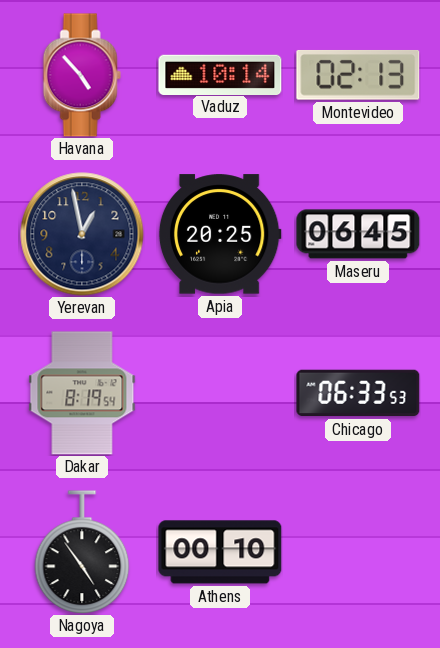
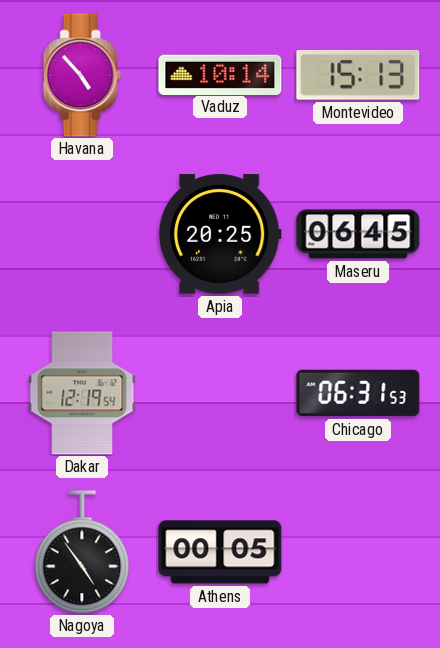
Montevideo: 02:13 -> 15:13
Yerevan: 12:58 -> none
Dakar: 8:19 -> 12:19
Chicago: 06:33 -> 06:31
Athens: 00:10 -> 00:05
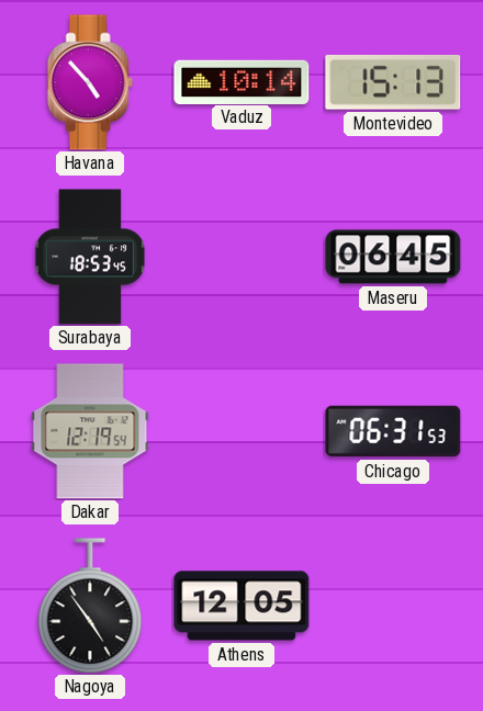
Surabaya: none -> 18:53
Apia: 20:25 -> none
Athens: 00:05 -> 12:05
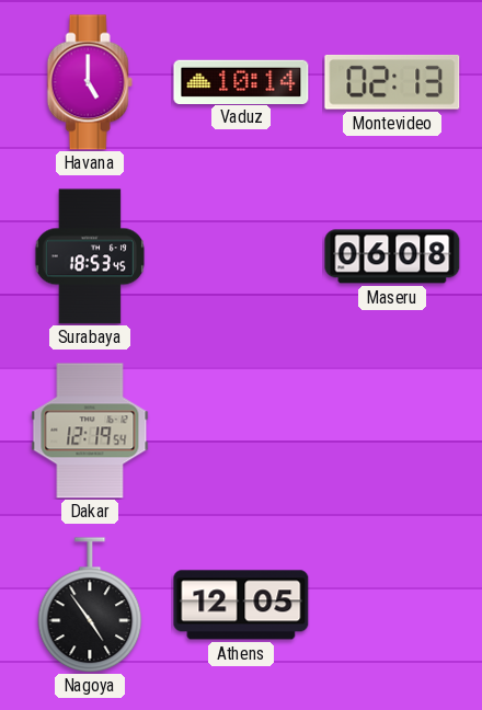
Havana: 4:53 -> 5:00
Montevideo: 15:13 -> 02:13
Maseru: 06:45 -> 06:08
Chicago: 06:31 -> none
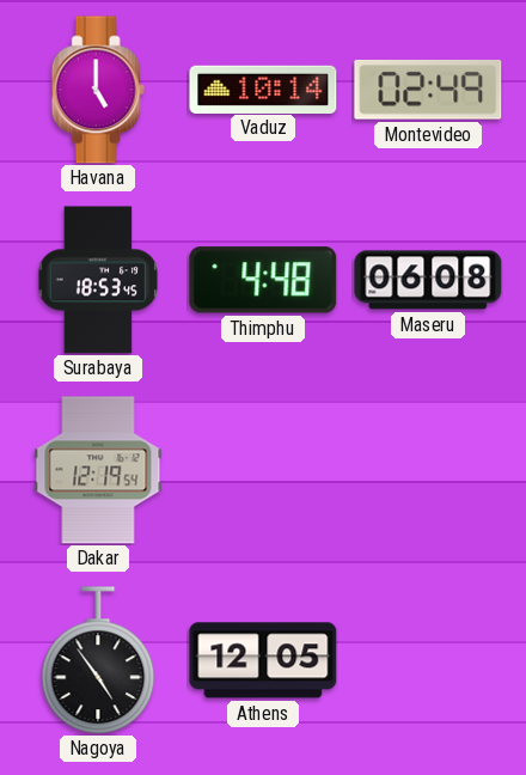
Montevideo: 02:13 -> 02:49
Thimphu: none -> 4:48
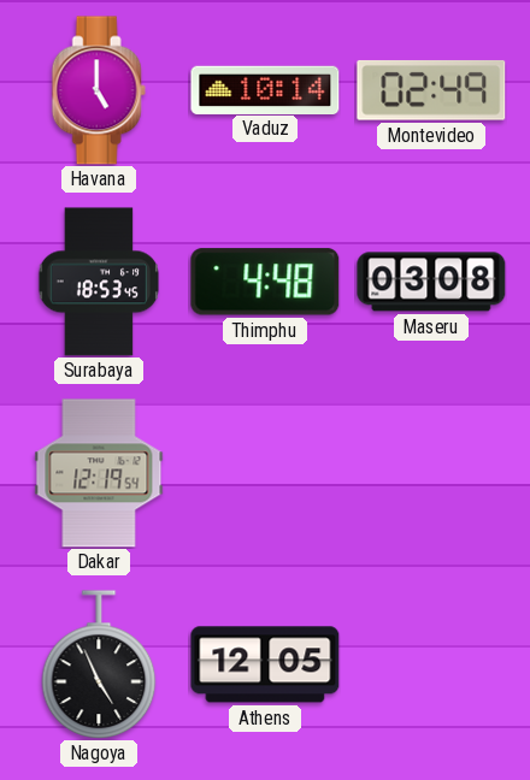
Maseru: 06:08 -> 03:08
Nagoya: 4:54 -> 4:56
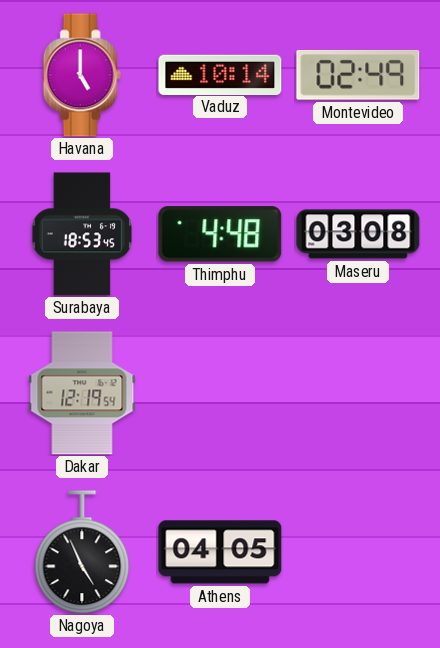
Athens: 12:05 -> 04:05
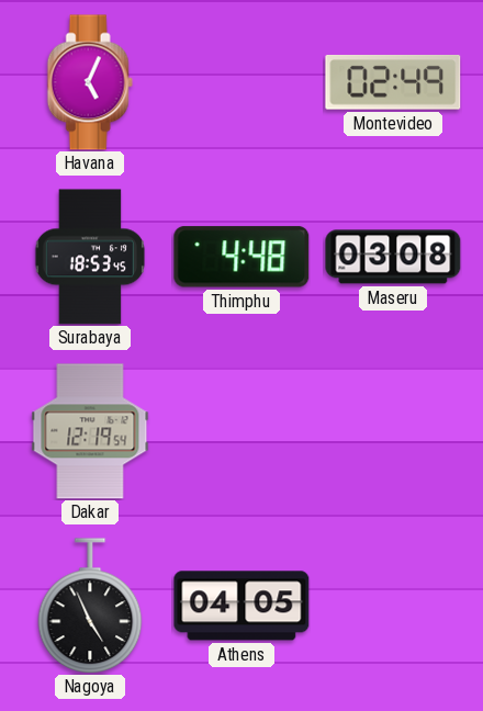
Havana: 5:00 -> 5:04
Vaduz: 10:14 -> none
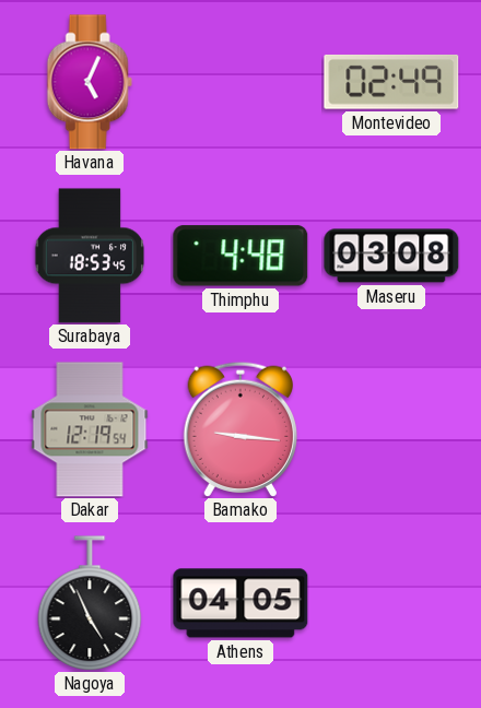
Bamako: none -> 9:16
